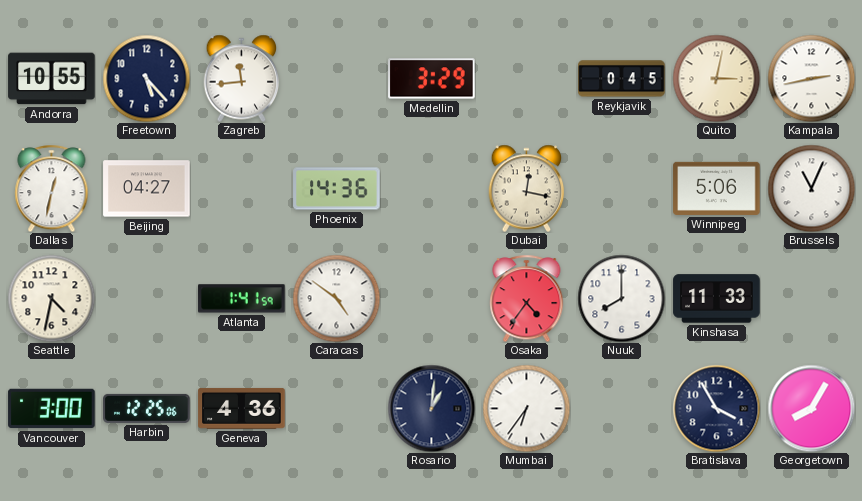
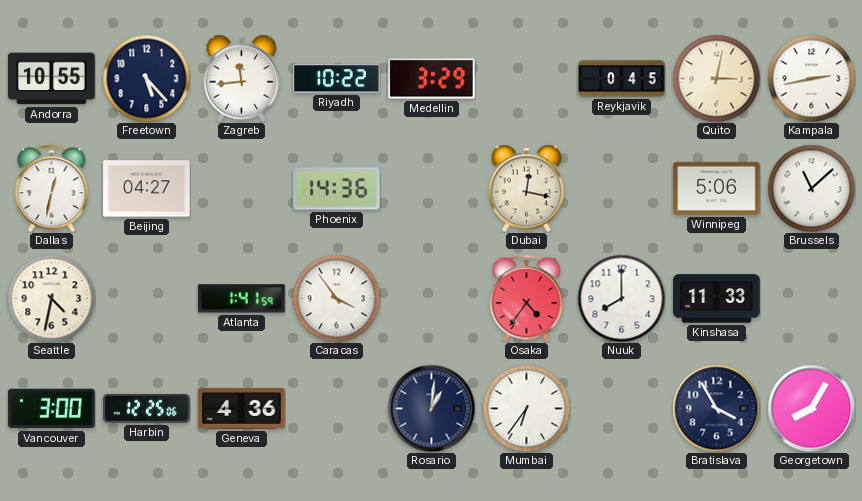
Riyadh: none -> 10:22
Brussels: 11:04 -> 11:08
Caracas: 4:51 -> 3:54
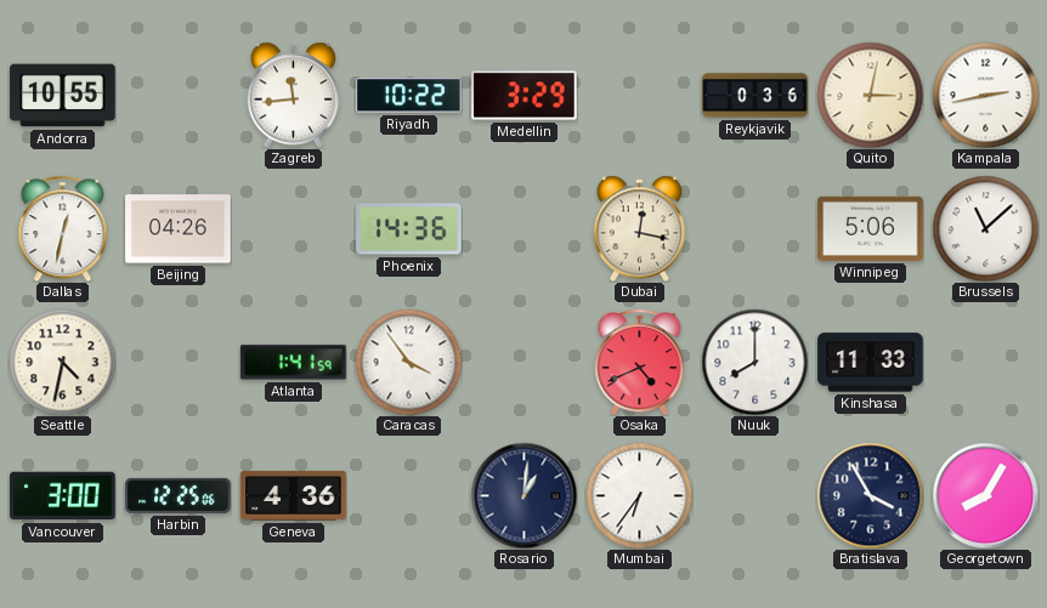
Freetown: 5:23 -> none
Reykjavik: 0:45 -> 0:36
Beijing: 04:27 -> 04:26
Osaka: 4:36 -> 4:41
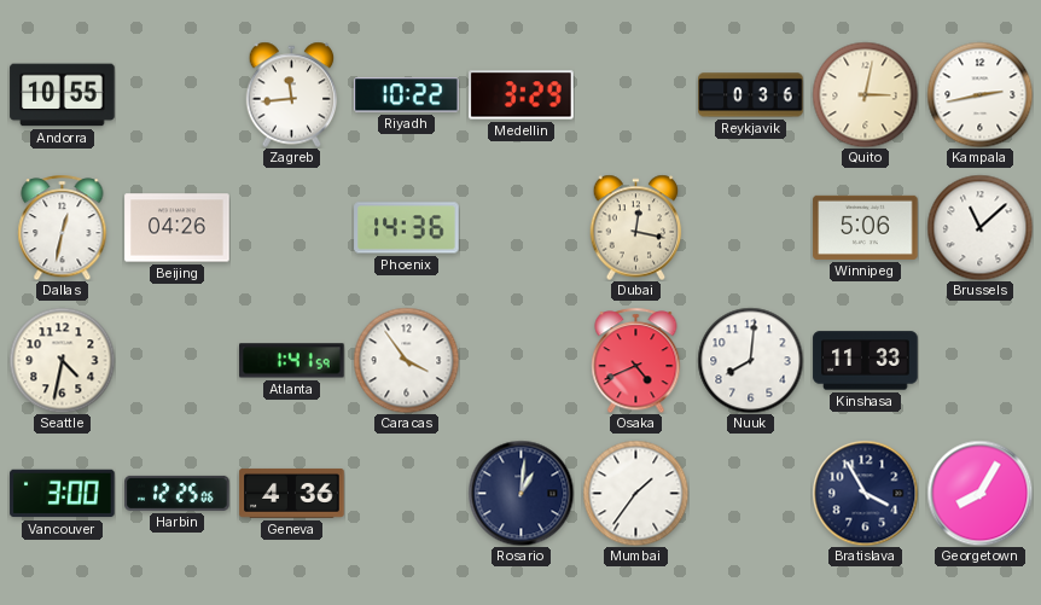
Nuuk: 8:00 -> 8:01
Mumbai: 6:36 -> 1:36
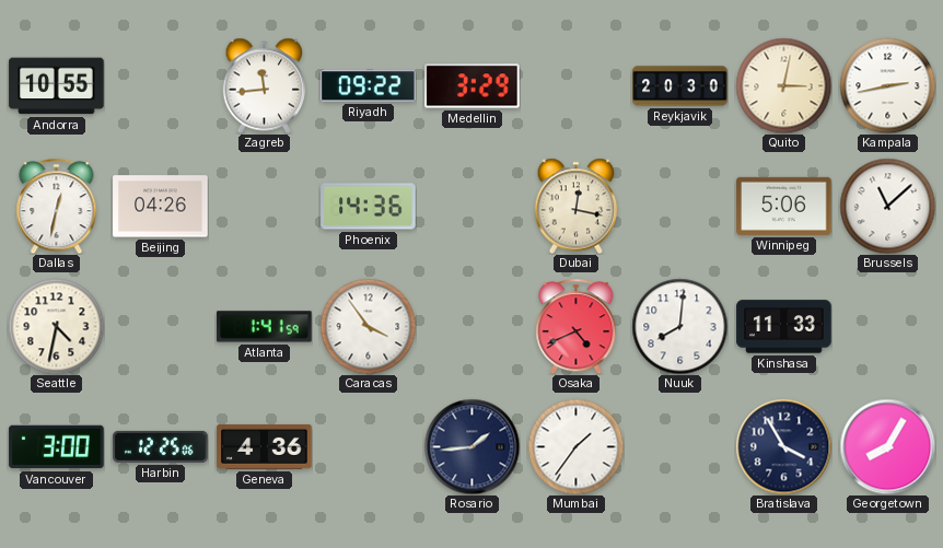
Riyadh: 10:22 -> 09:22
Reykjavik: 0:36 -> 20:30
Rosario: 1:01 -> 1:44
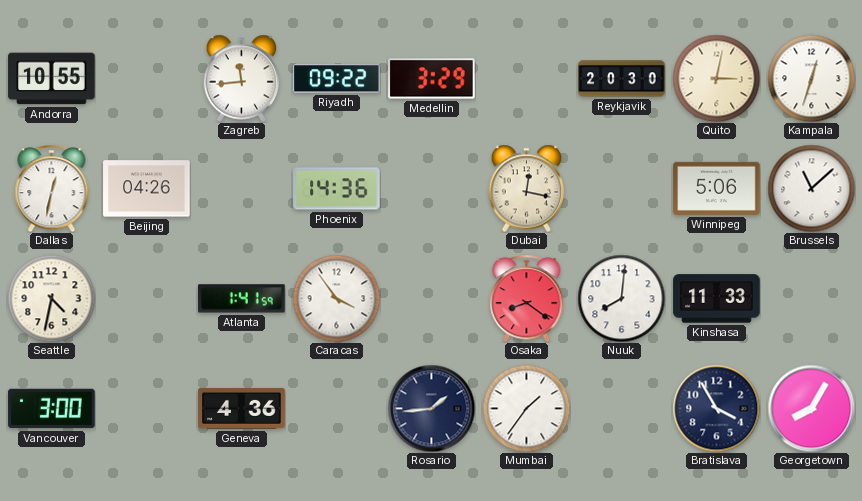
Kampala: 2:43 -> 12:33
Osaka: 4:41 -> 8:21
Harbin: 12:25 -> none
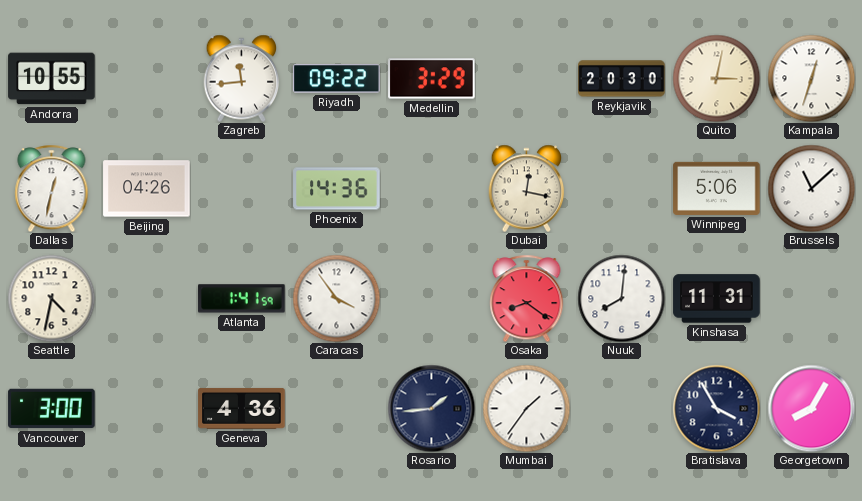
Kinshasa: 11:33 -> 11:31
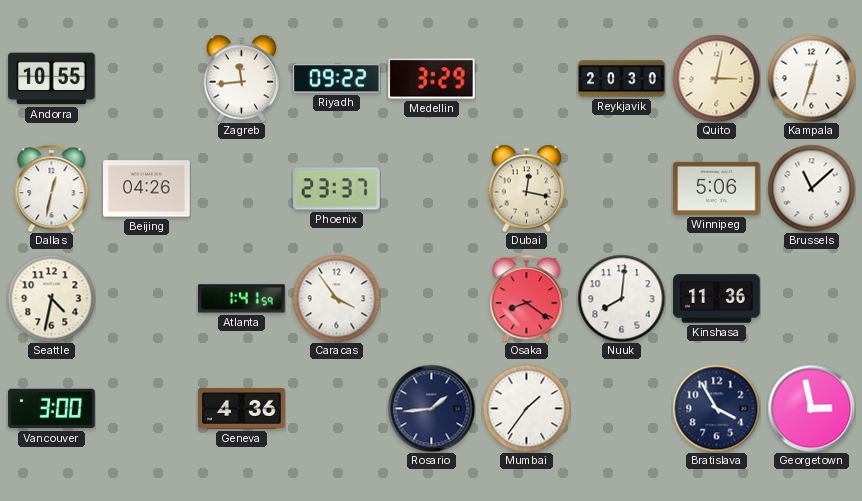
Phoenix: 14:36 -> 23:37
Kinshasa: 11:31 -> 11:36
Georgetown: 8:05 -> 2:58
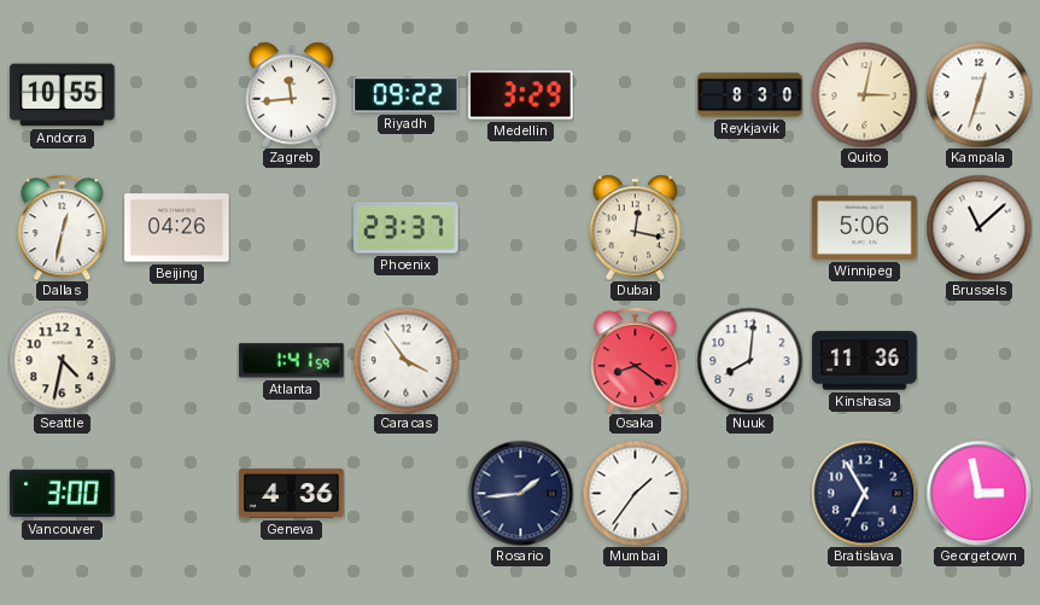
Reykjavik: 20:30 -> 8:30
Bratislava: 3:55 -> 6:55
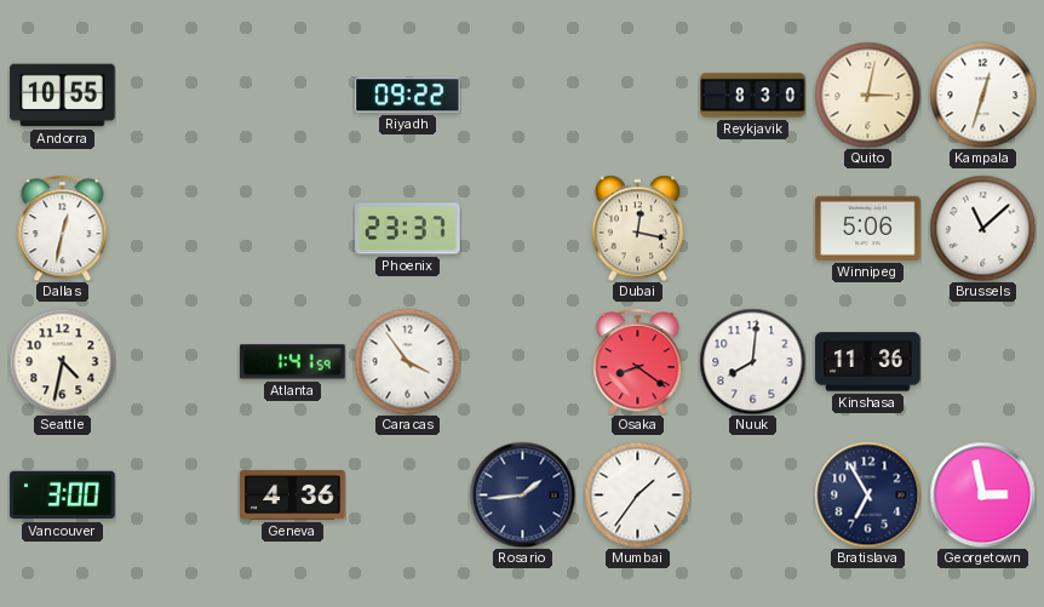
Zagreb: 11:44 -> none
Medellin: 3:29 -> none
Beijing: 04:26 -> none
